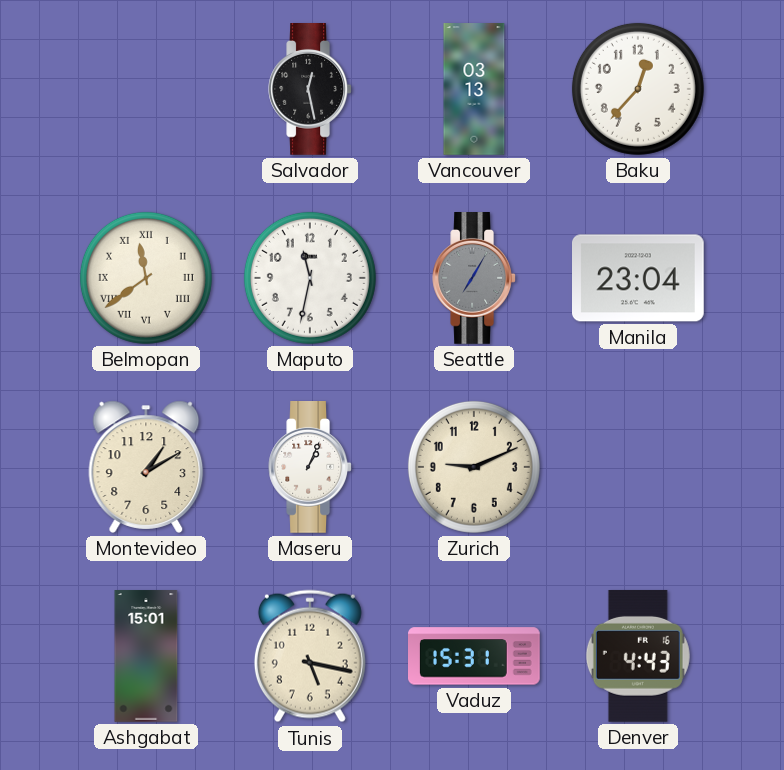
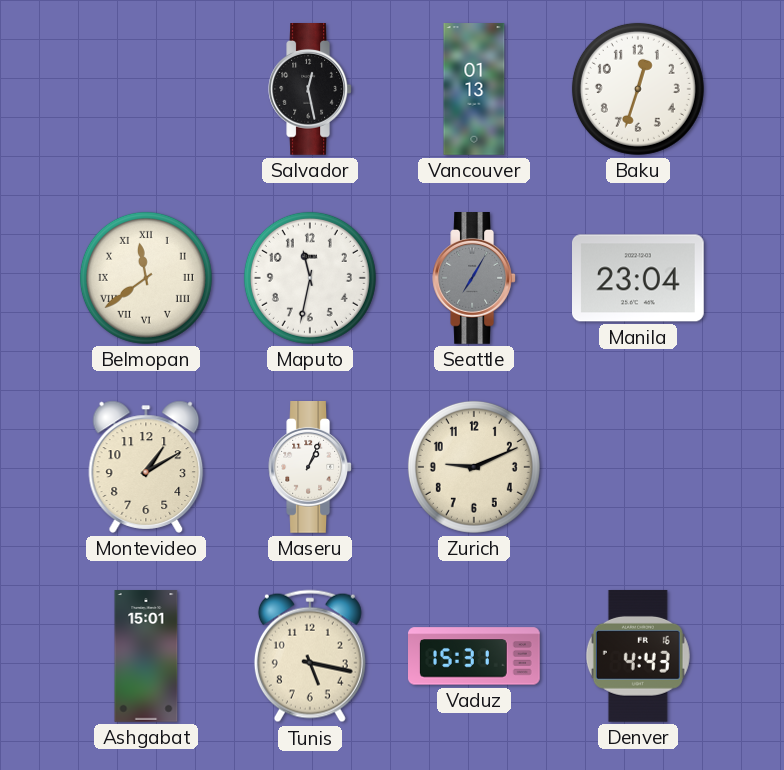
Vancouver: 03:13 -> 01:13
Baku: 12:37 -> 12:33
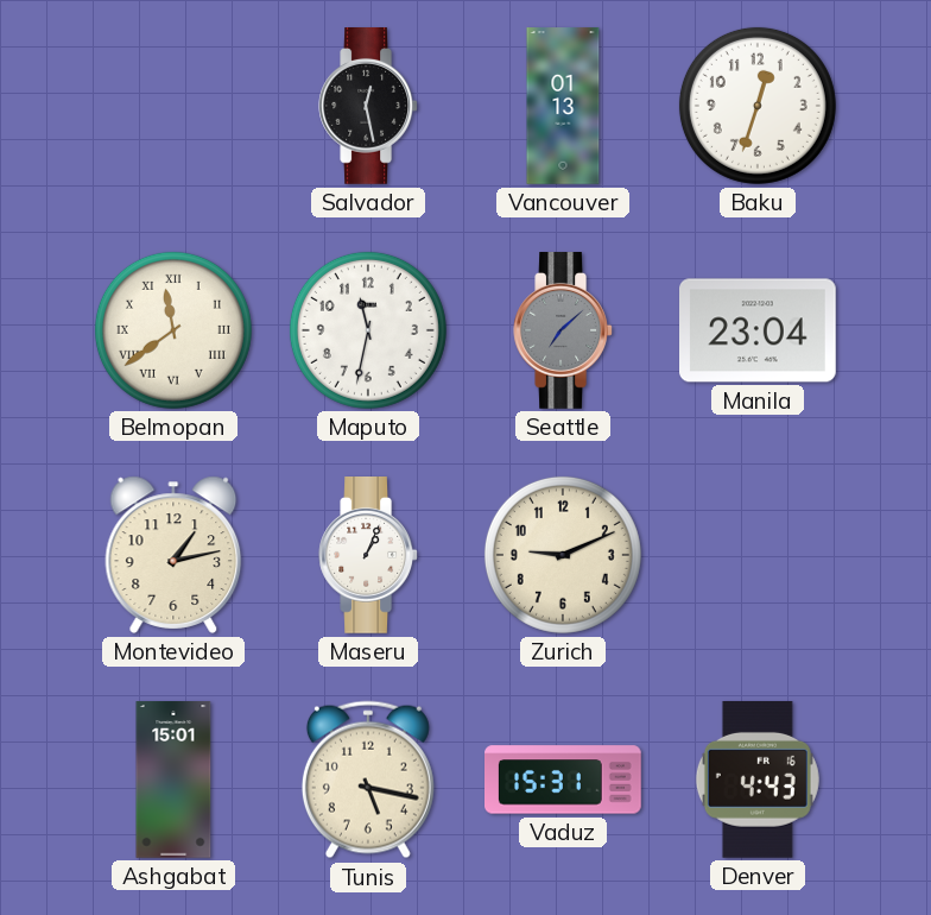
Seattle: 7:05 -> 7:08
Montevideo: 1:10 -> 1:13
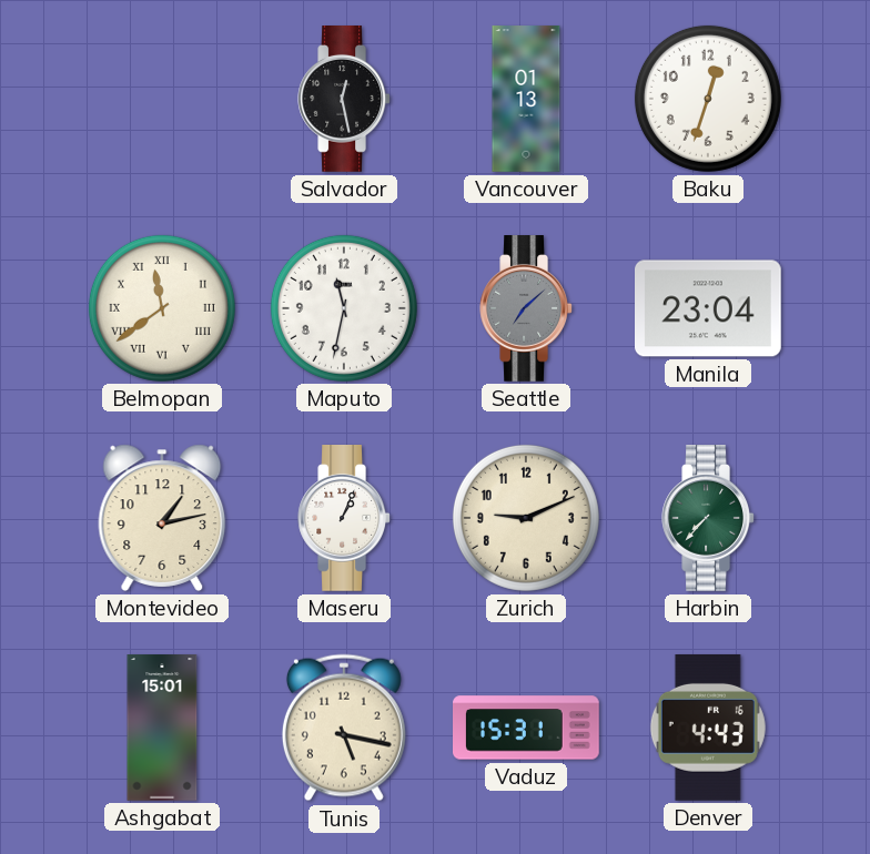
Harbin: none -> 7:37
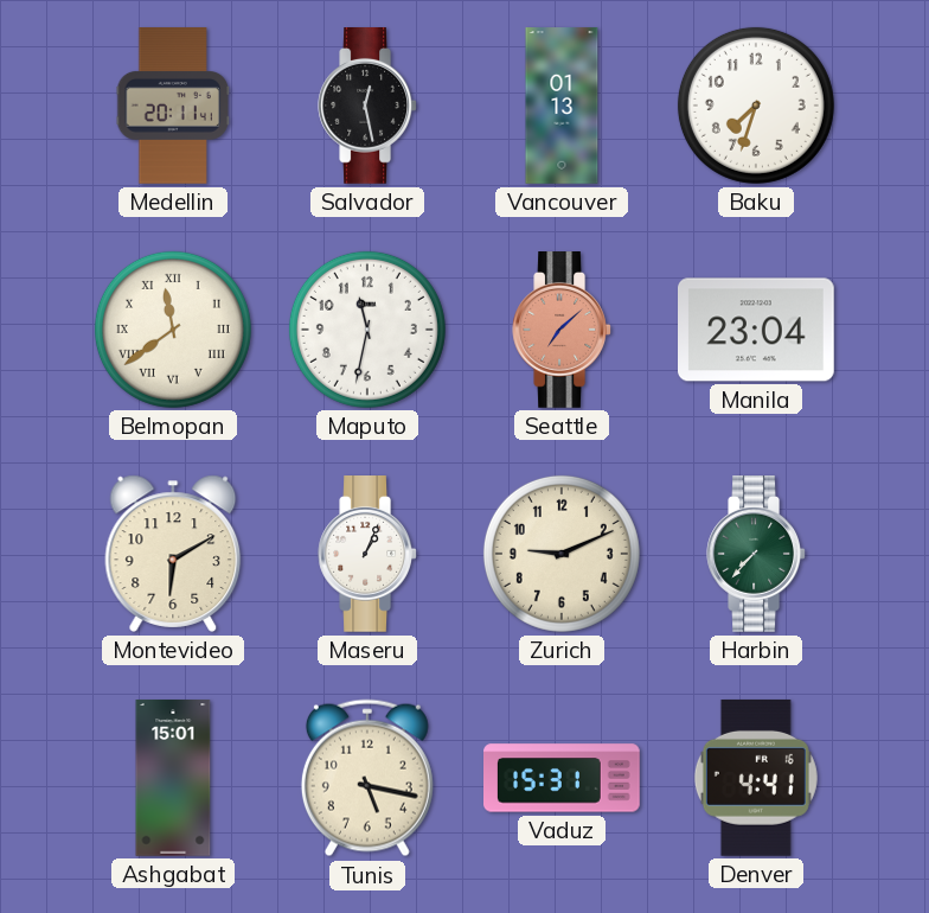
Medellin: none -> 20:11
Baku: 12:33 -> 7:33
Seattle dial: grey -> salmon
Montevideo: 1:13 -> 6:10
Denver: 4:43 -> 4:41
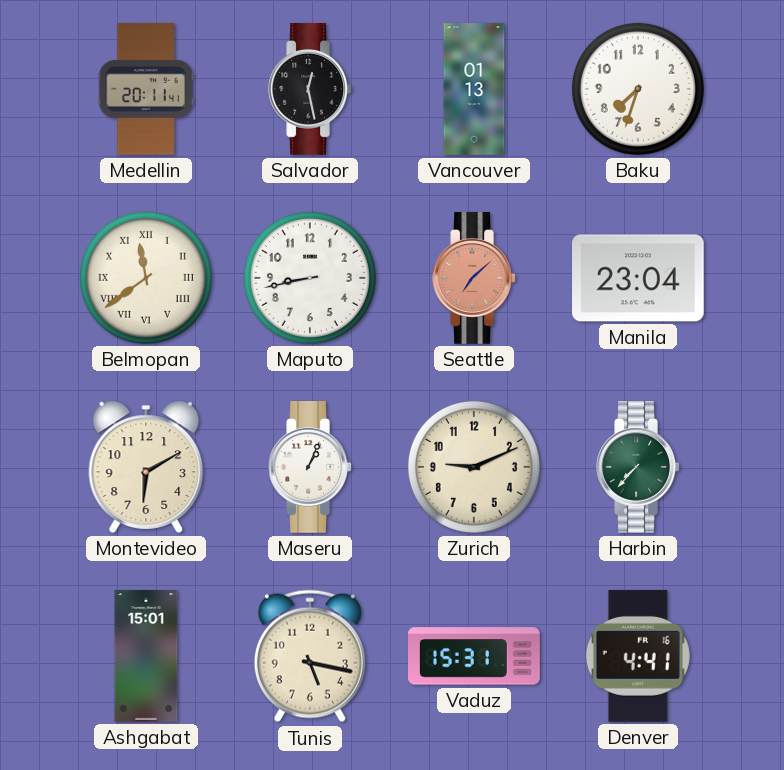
Maputo: 11:32 -> 8:43
